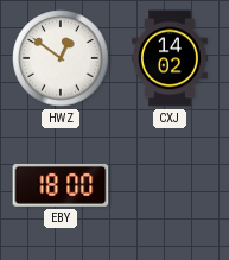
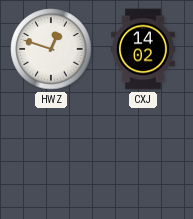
HWZ: 12:51 -> 12:48
EBY: 18:00 -> none
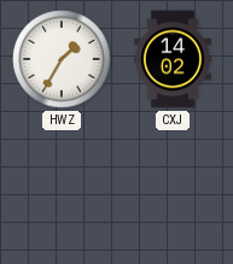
HWZ: 12:48 -> 1:35
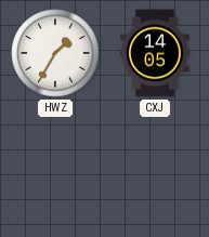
CXJ: 14:02 -> 14:05
